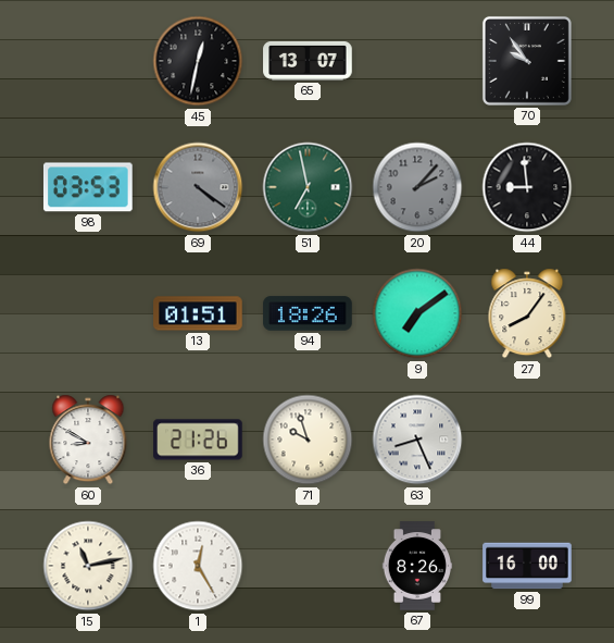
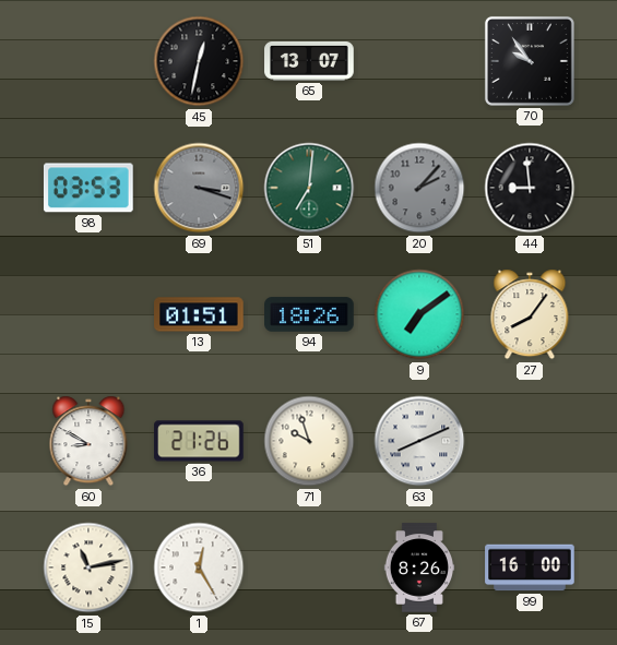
69: 4:21 -> 3:18
51: 6:58 -> 7:01
63: 8:26 -> 8:11
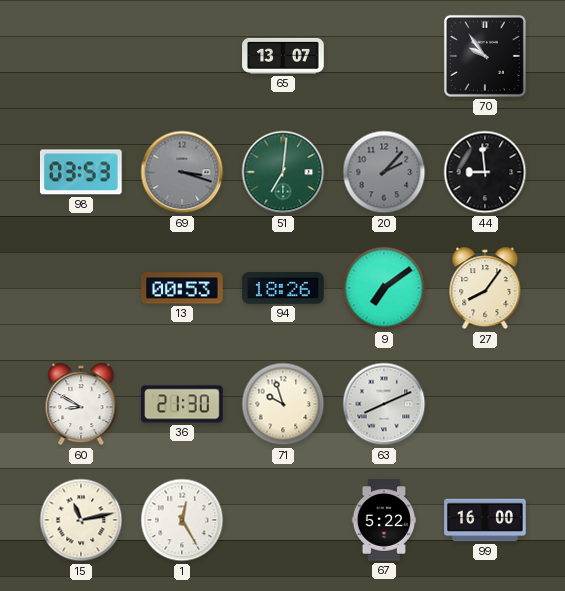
45: 12:32 -> none
13: 01:51 -> 00:53
36: 21:26 -> 21:30
67: 8:26 -> 5:22
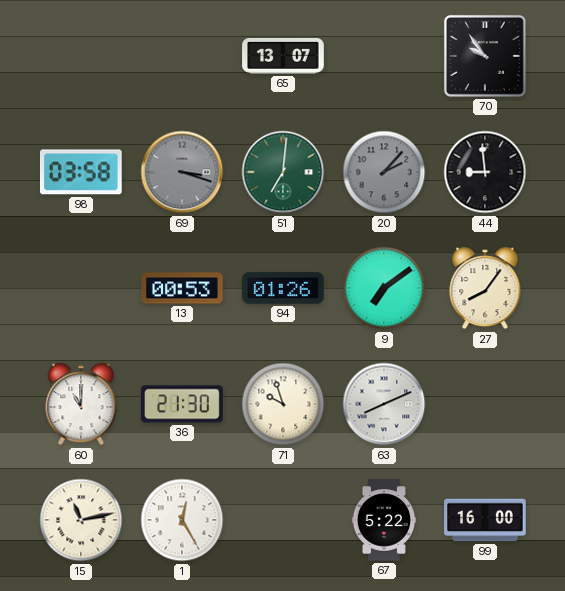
98: 03:53 -> 03:58
94: 18:26 -> 01:26
60: 8:50 -> 11:00
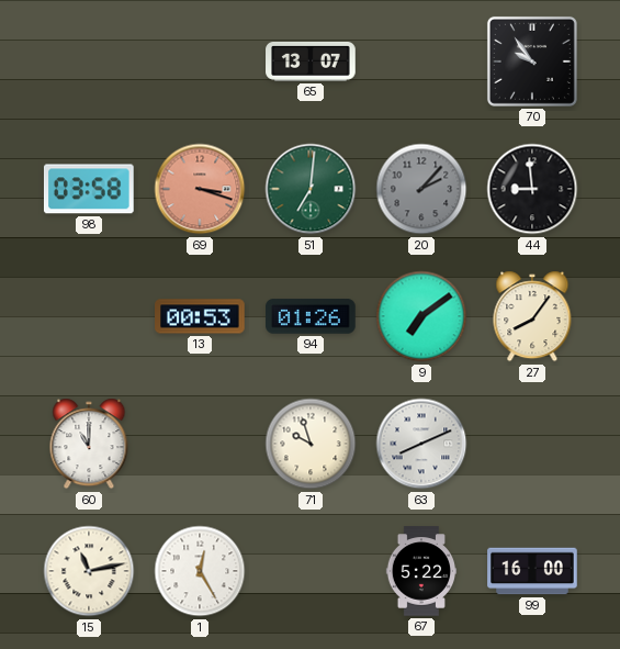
69 dial: grey -> salmon
36: 21:30 -> none
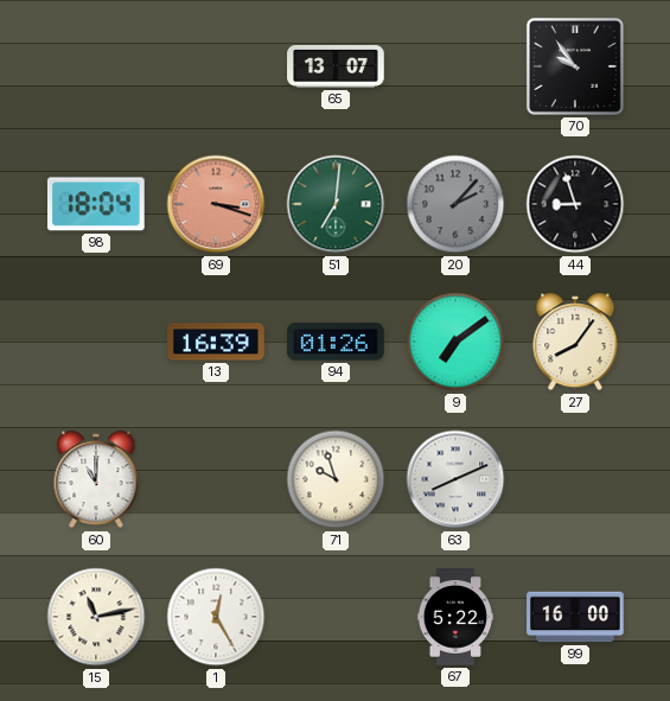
98: 03:58 -> 18:04
44: 8:59 -> 8:57
13: 00:53 -> 16:39
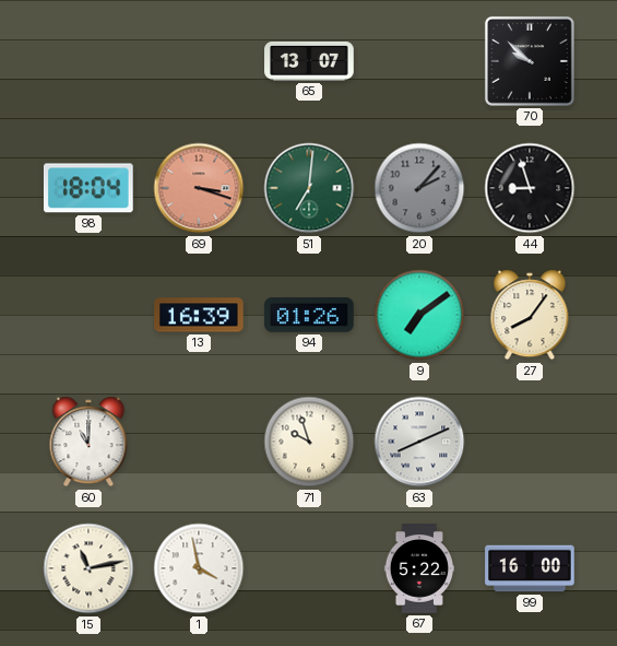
70: 9:54 -> 9:52
1: 12:25 -> 3:58
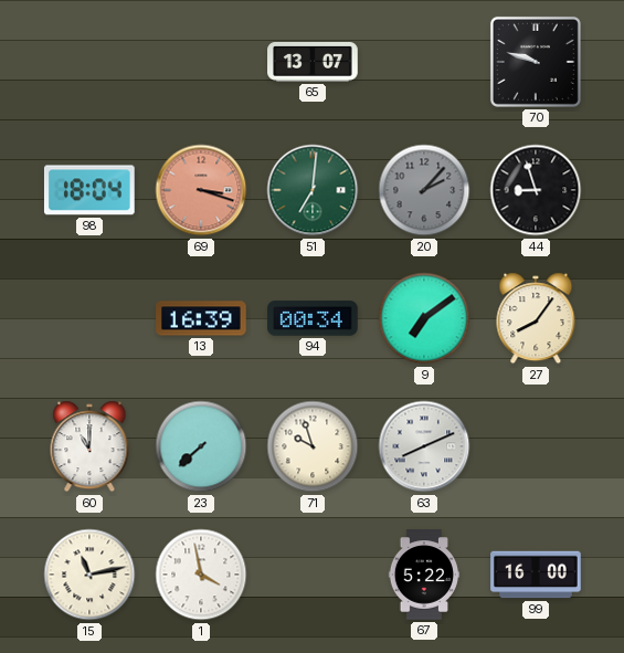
70: 9:52 -> 9:48
94: 01:26 -> 00:34
23: none -> 7:38
